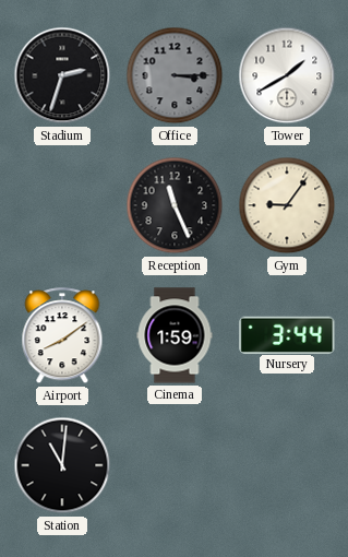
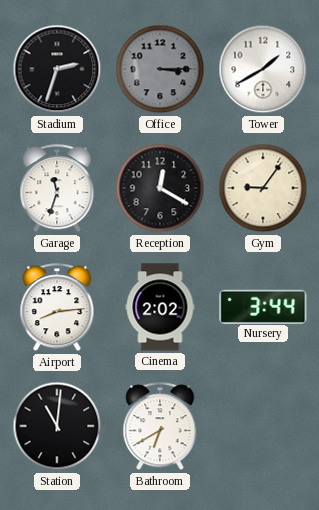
Garage: none -> 11:33
Reception: 11:26 -> 12:20
Airport: 8:09 -> 8:14
Cinema: 1:59 -> 2:02
Bathroom: none -> 6:40
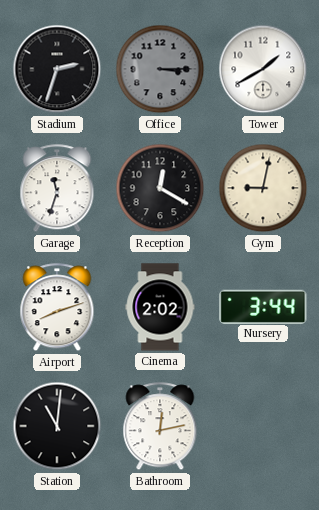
Gym: 9:06 -> 9:02
Airport: 8:14 -> 8:12
Bathroom: 6:40 -> 12:13
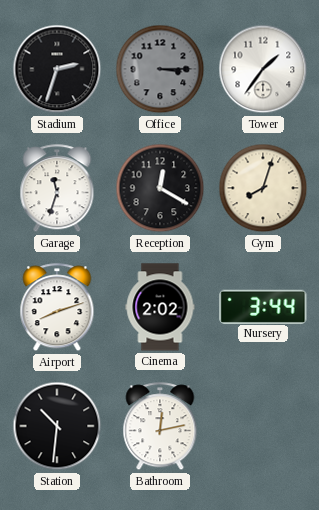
Tower: 1:40 -> 1:36
Gym: 9:02 -> 8:03
Station: 11:01 -> 10:31
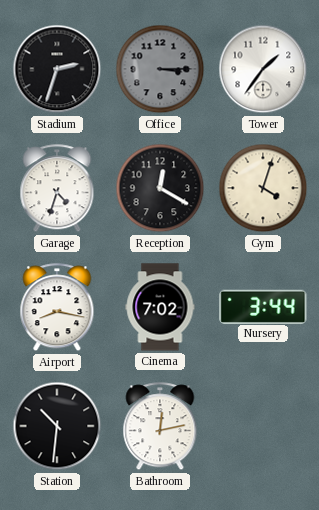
Garage: 11:33 -> 4:33
Gym: 8:03 -> 4:03
Airport: 8:12 -> 8:17
Cinema: 2:02 -> 7:02
